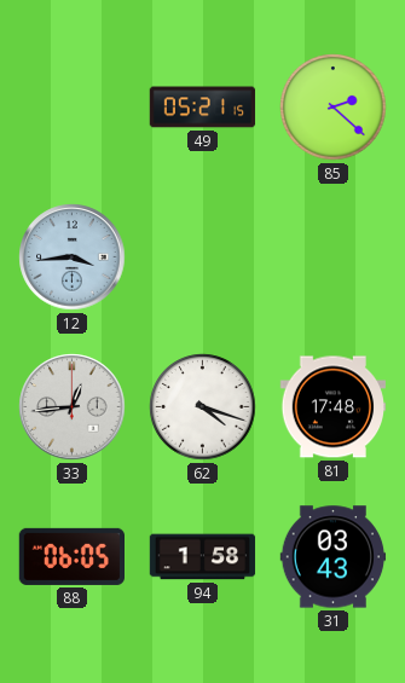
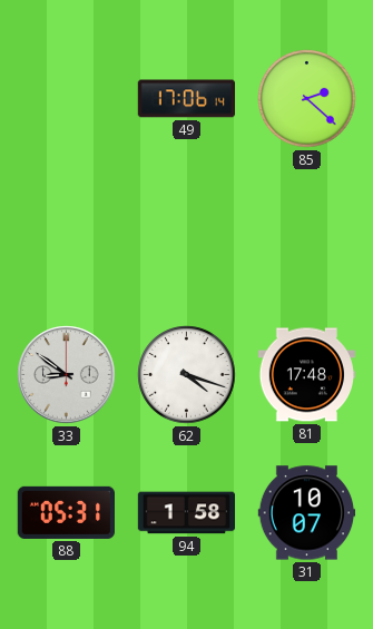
49: 05:21 -> 17:06
12: 3:44 -> none
33: 12:44 -> 8:51
88: 06:05 -> 05:31
31: 03:43 -> 10:07
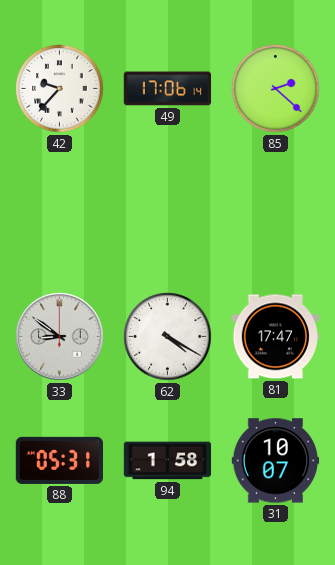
42: none -> 9:37
62: 4:18 -> 4:20
81: 17:48 -> 17:47
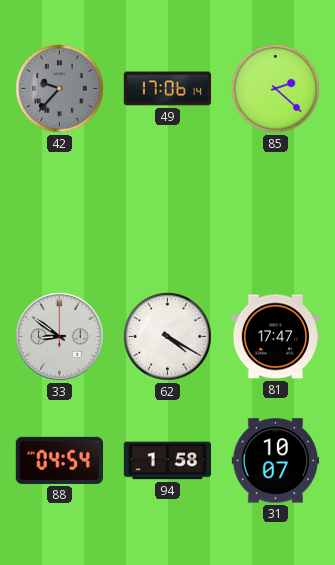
42 dial: white -> grey
88: 05:31 -> 04:54
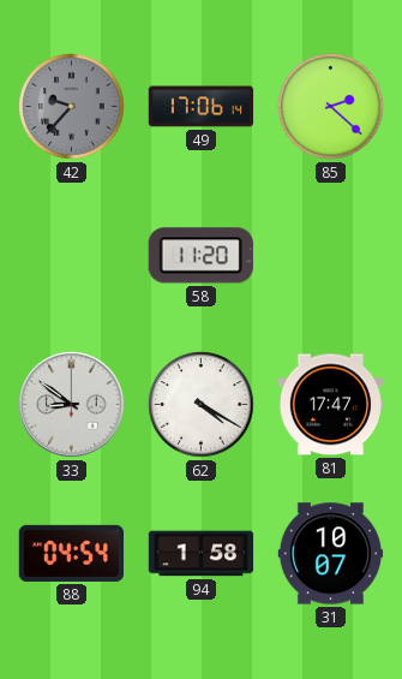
58: none -> 11:20
